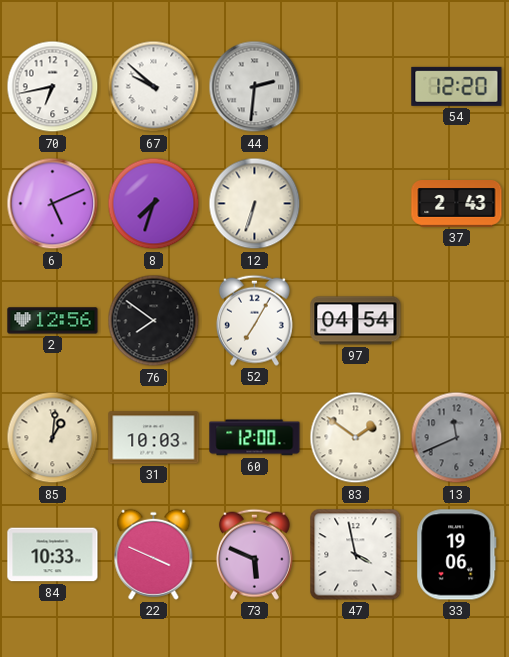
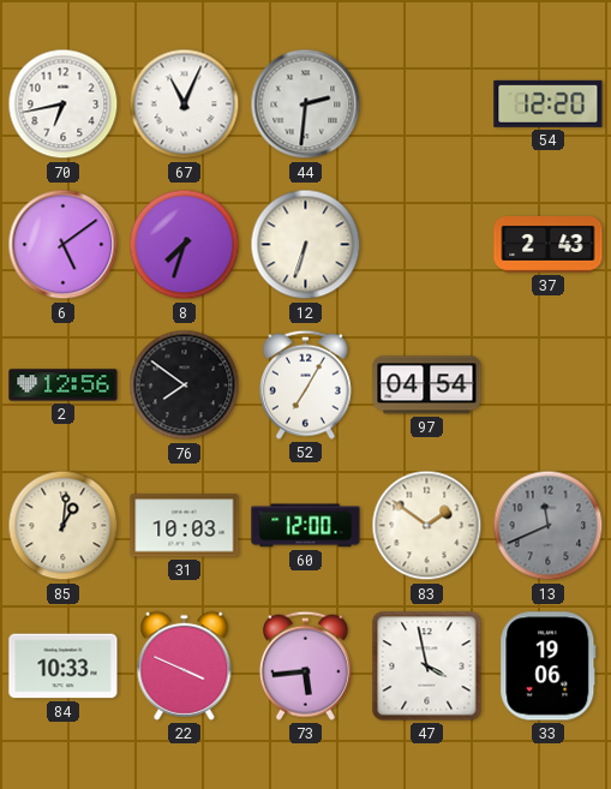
67: 9:52 -> 11:04
6: 5:11 -> 5:09
73: 5:49 -> 5:44
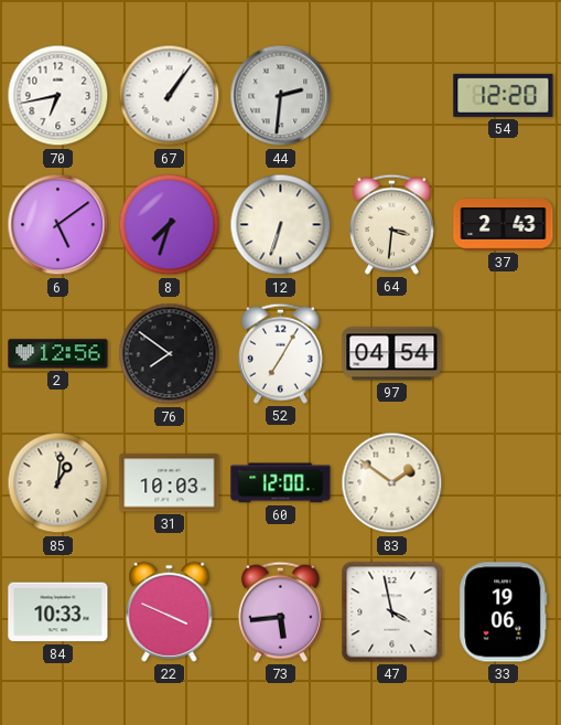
67: 11:04 -> 1:06
64: none -> 3:31
13: 11:41 -> none
